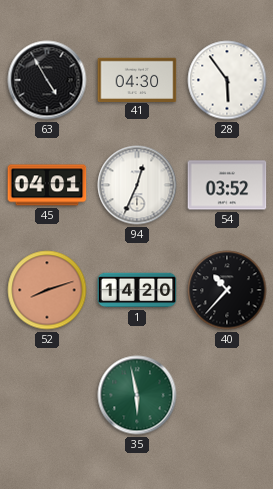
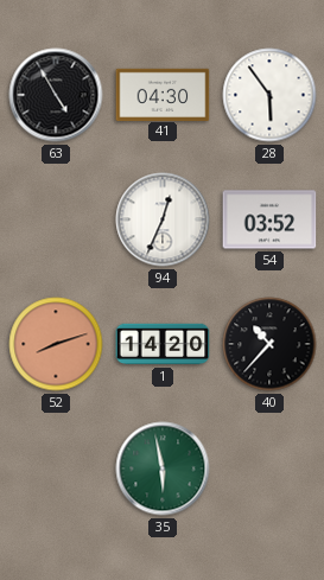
45: 04:01 -> none
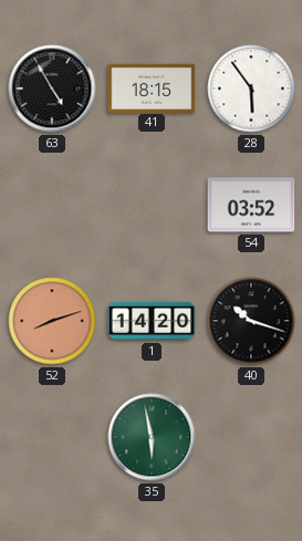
41: 04:30 -> 18:15
94: 12:34 -> none
40: 10:37 -> 10:18
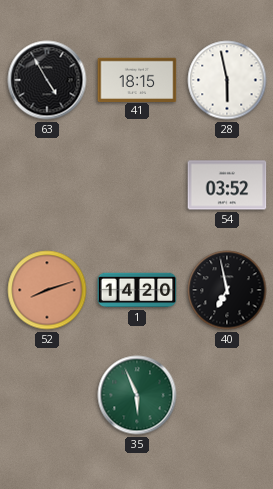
28: 5:54 -> 5:58
40: 10:18 -> 6:58
35: 5:58 -> 5:56
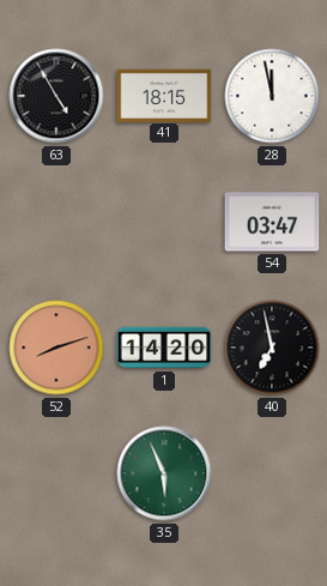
28: 5:58 -> 11:58
54: 03:52 -> 03:47
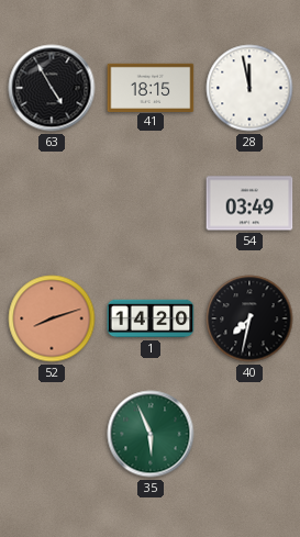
54: 03:47 -> 03:49
40: 6:58 -> 7:32
